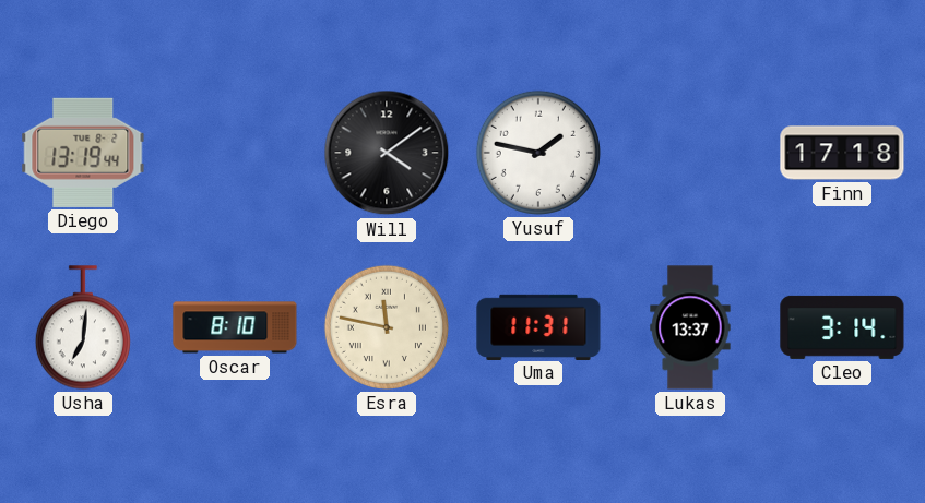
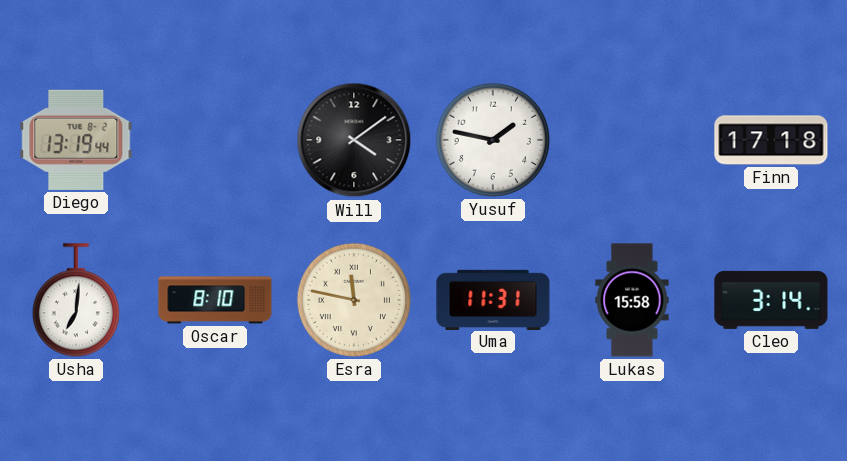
Lukas: 13:37 -> 15:58
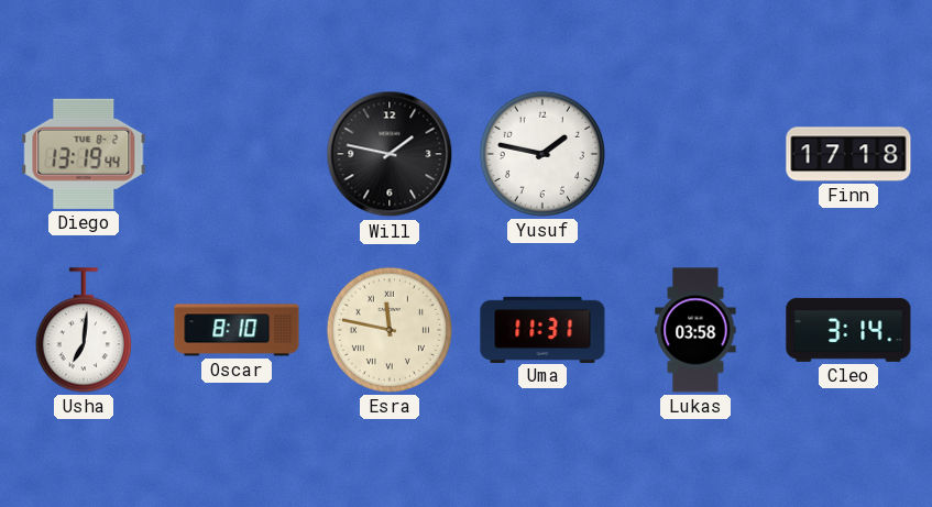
Will: 4:09 -> 1:47
Lukas: 15:58 -> 03:58
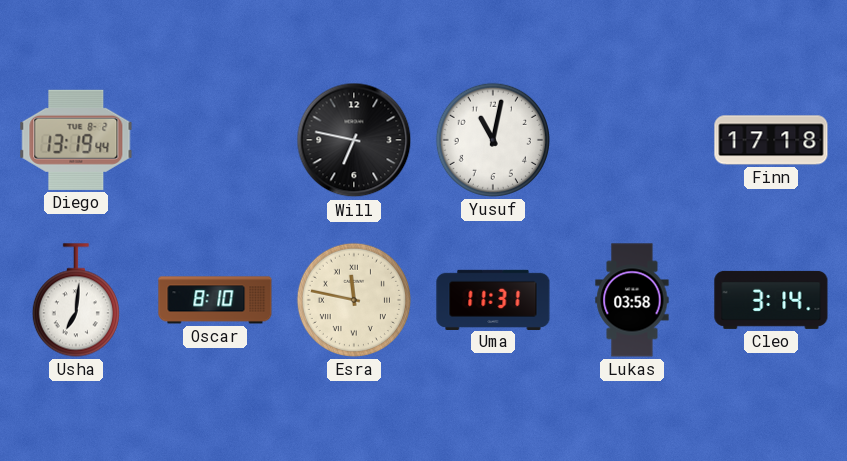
Will: 1:47 -> 6:47
Yusuf: 1:47 -> 11:02
